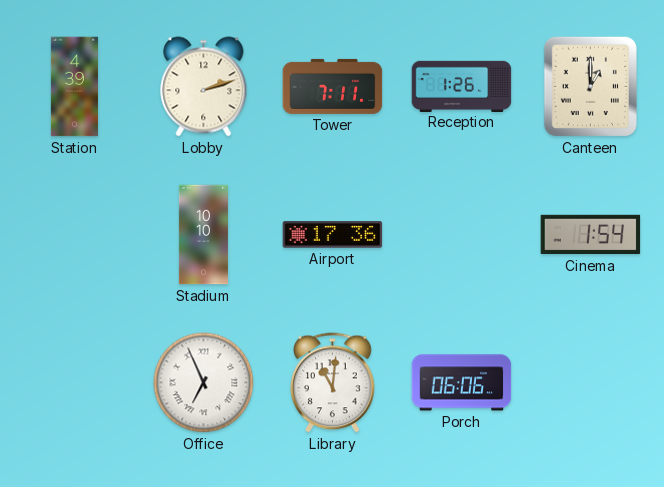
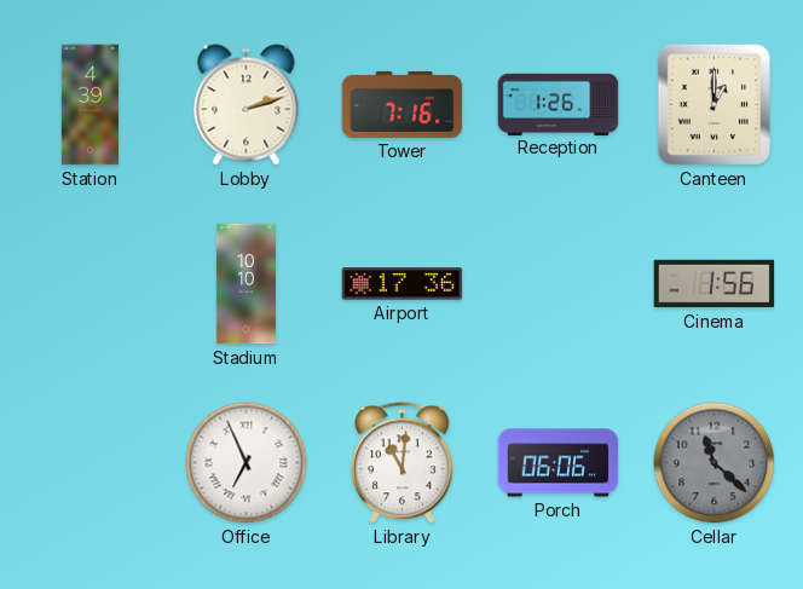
Tower: 7:11 -> 7:16
Cinema: 1:54 -> 1:56
Cellar: none -> 11:22
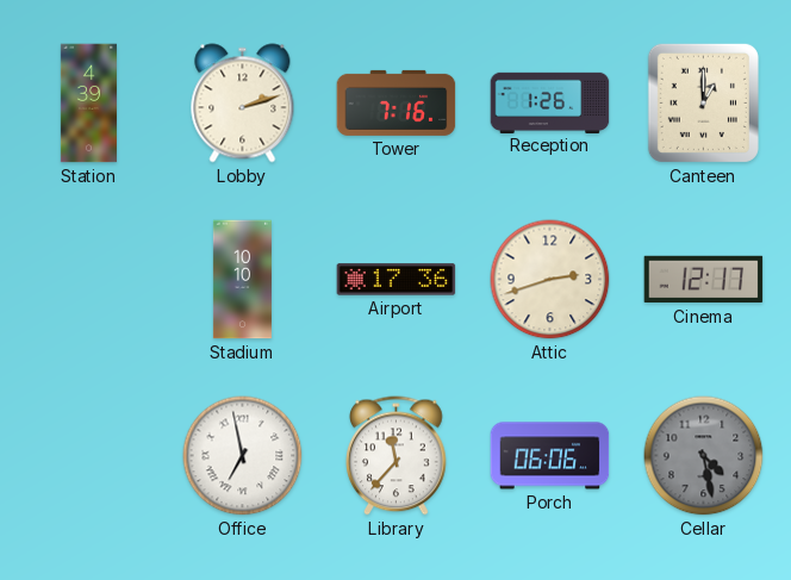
Attic: none -> 2:42
Cinema: 1:56 -> 12:17
Office: 6:56 -> 6:58
Library: 11:01 -> 11:37
Cellar: 11:22 -> 4:28
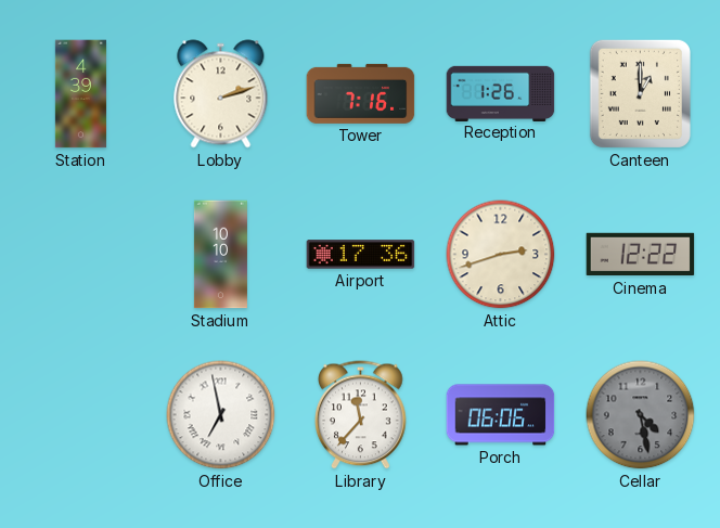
Cinema: 12:17 -> 12:22
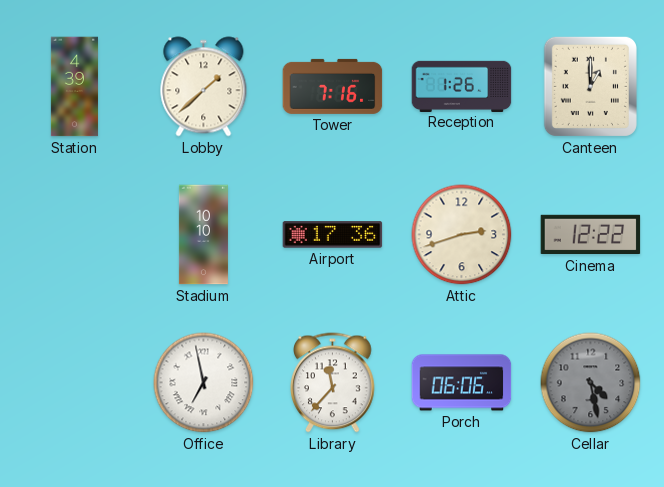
Lobby: 2:12 -> 1:38
